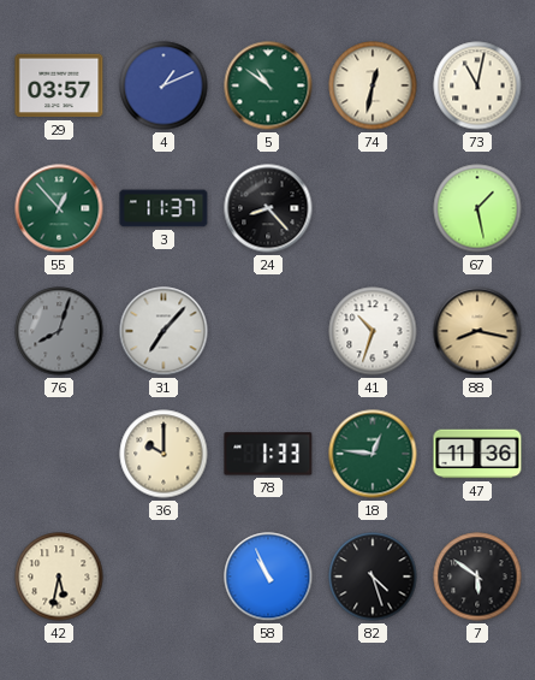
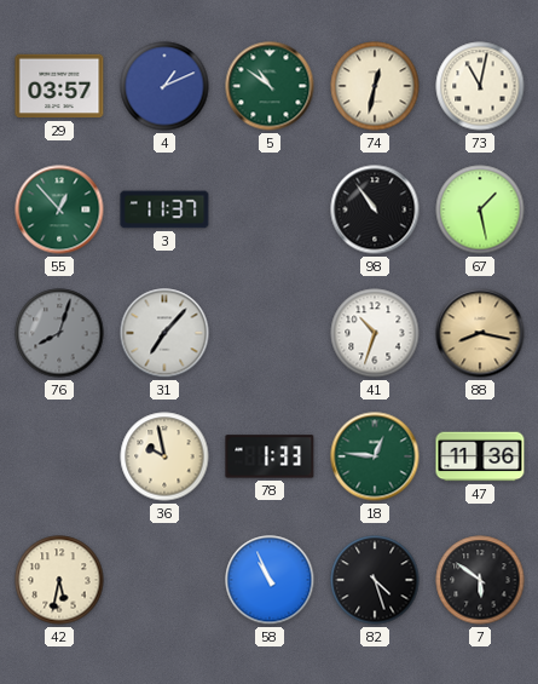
24: 8:23 -> none
98: none -> 10:54
36: 10:00 -> 9:58
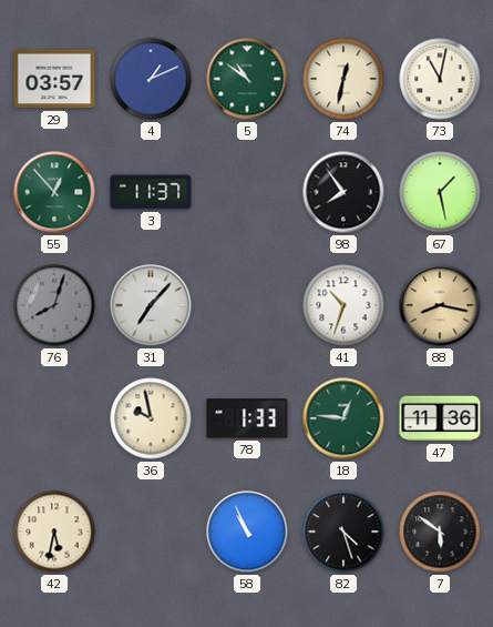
98: 10:54 -> 7:54
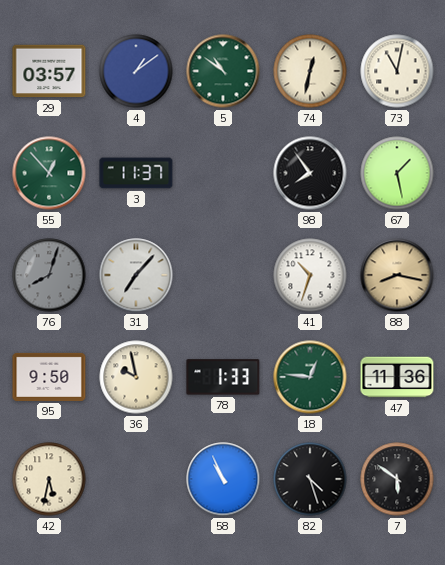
4: 1:11 -> 1:09
95: none -> 9:50
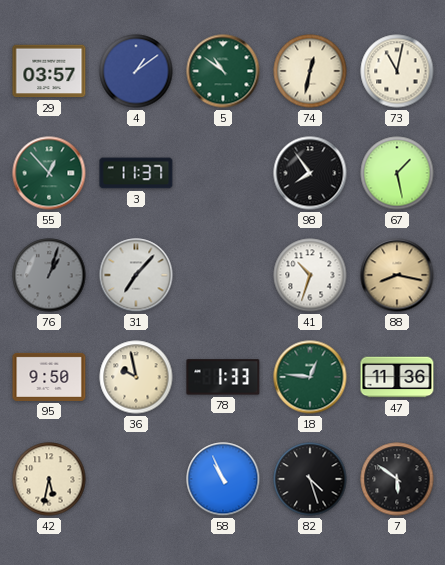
76: 8:03 -> 1:03
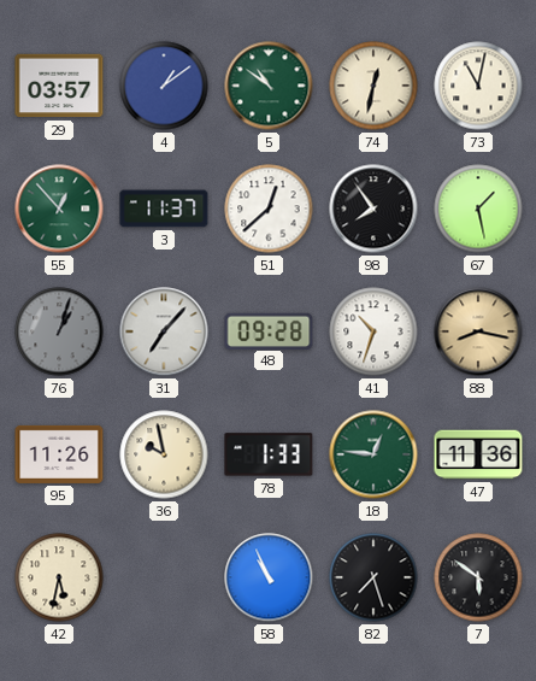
51: none -> 12:38
48: none -> 09:28
95: 9:50 -> 11:26
82: 4:27 -> 7:27
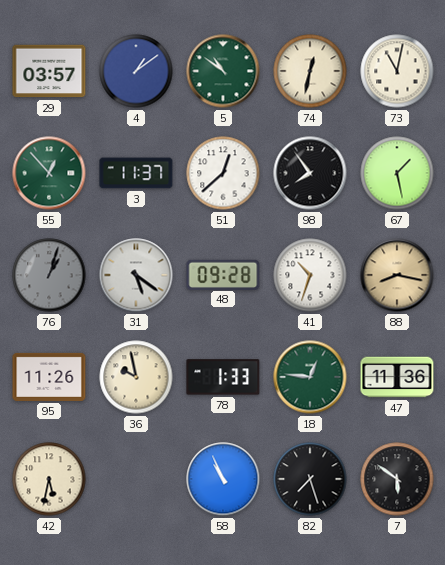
31: 7:07 -> 5:21
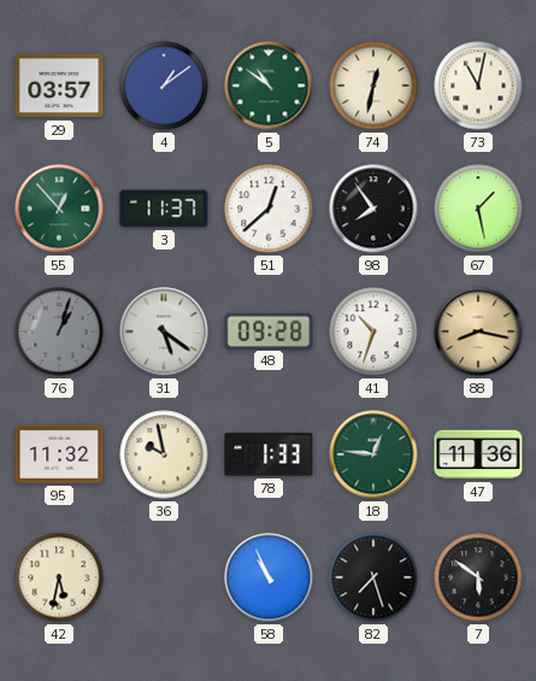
95: 11:26 -> 11:32
